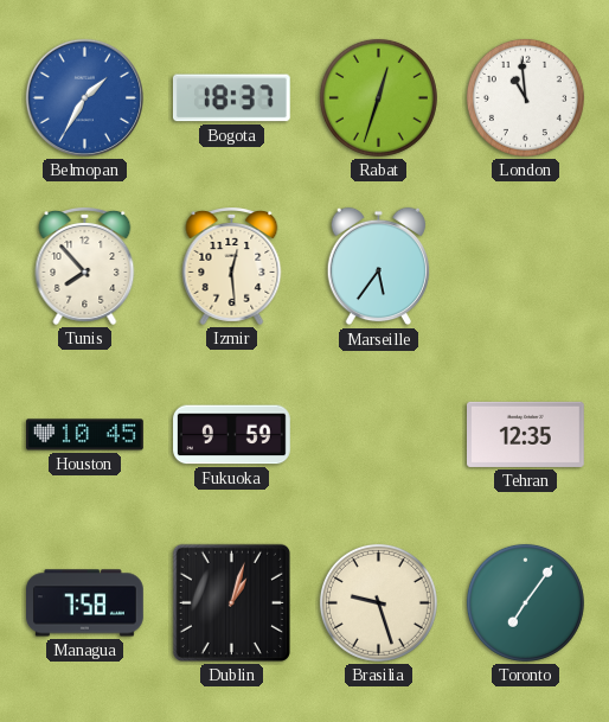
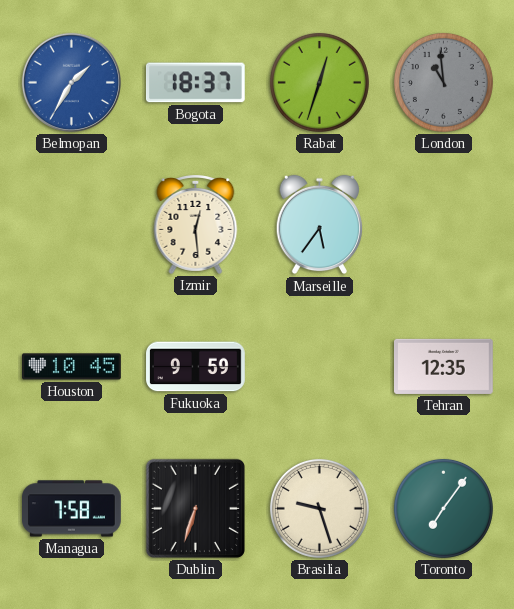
London dial: white -> grey
Tunis: 7:53 -> none
Dublin: 1:03 -> 6:33
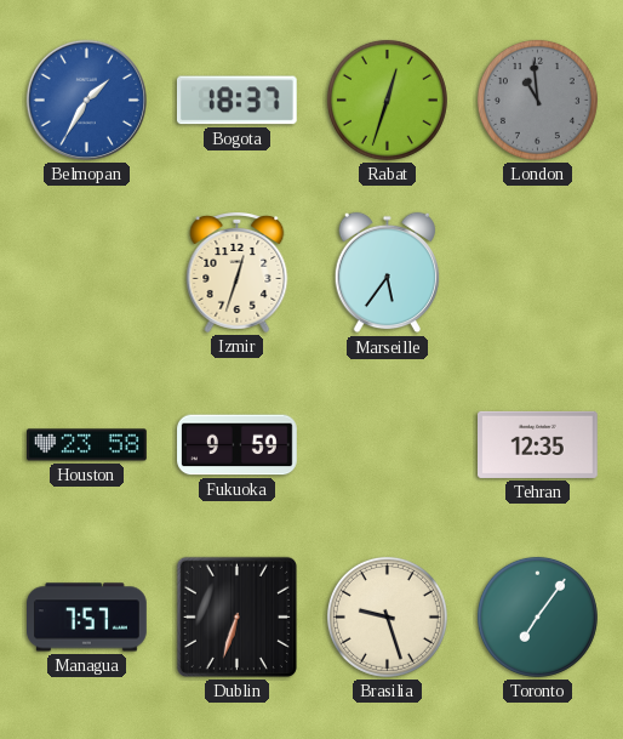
Izmir: 12:29 -> 12:33
Houston: 10:45 -> 23:58
Managua: 7:58 -> 7:57
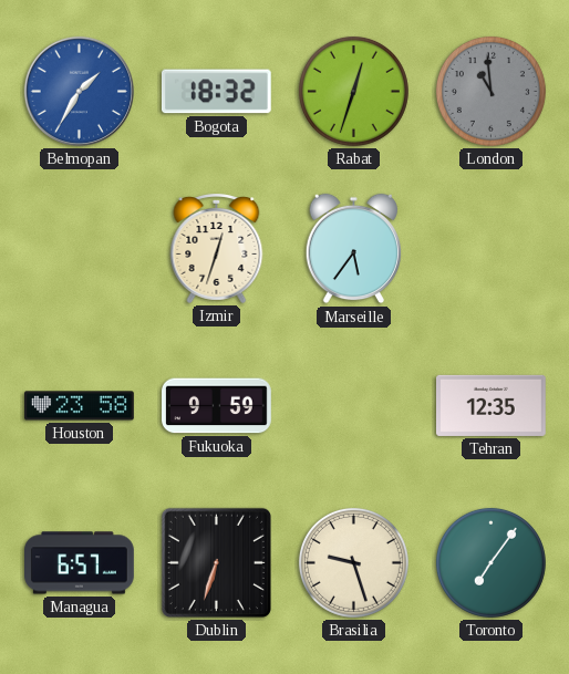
Bogota: 18:37 -> 18:32
Managua: 7:57 -> 6:57
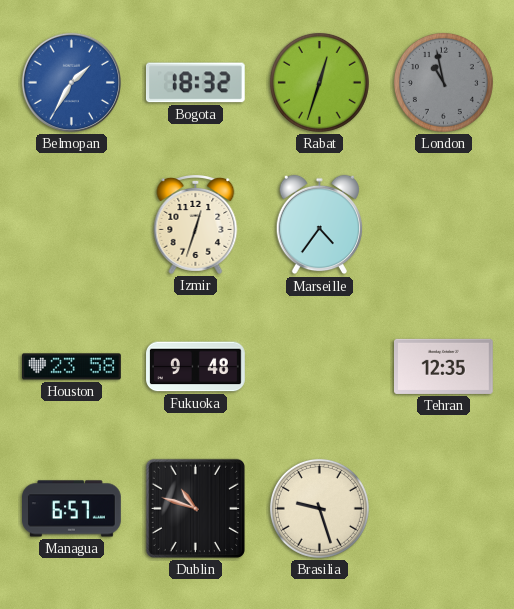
London: 10:59 -> 10:58
Marseille: 5:36 -> 4:36
Fukuoka: 9:59 -> 9:48
Dublin: 6:33 -> 10:48
Toronto: 7:06 -> none
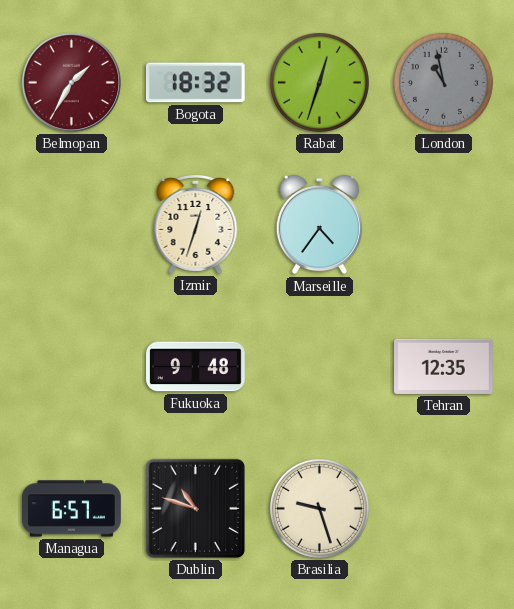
Belmopan dial: blue -> burgundy
Houston: 23:58 -> none
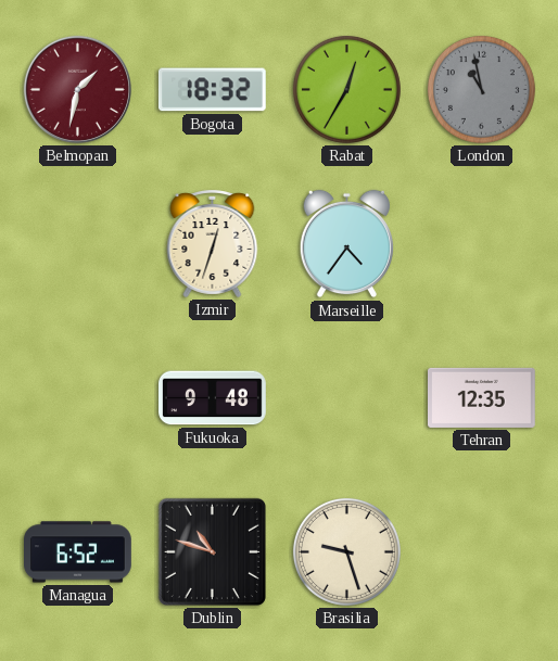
Belmopan: 1:35 -> 1:32
Rabat: 12:33 -> 12:35
Managua: 6:57 -> 6:52
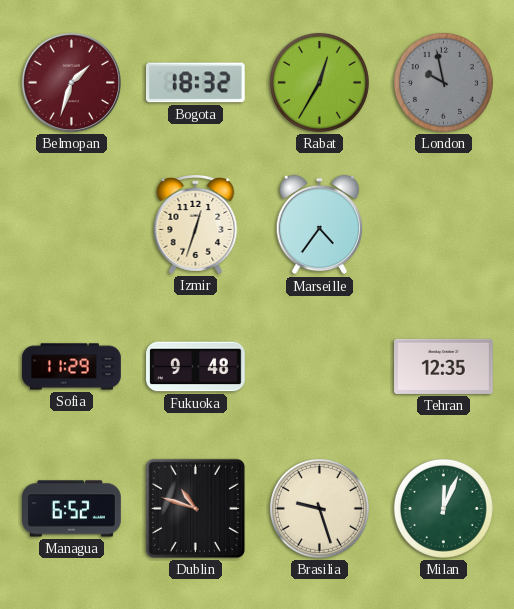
Belmopan: 1:32 -> 1:33
London: 10:58 -> 9:58
Sofia: none -> 11:29
Milan: none -> 12:04
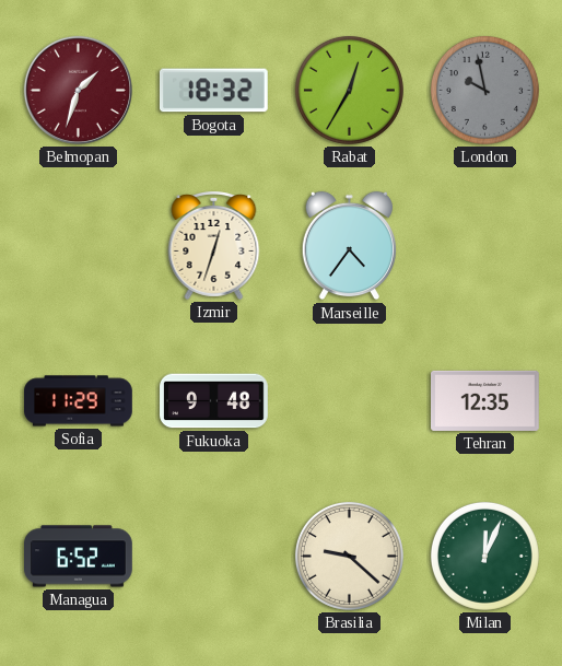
Dublin: 10:48 -> none
Brasilia: 9:27 -> 9:22
